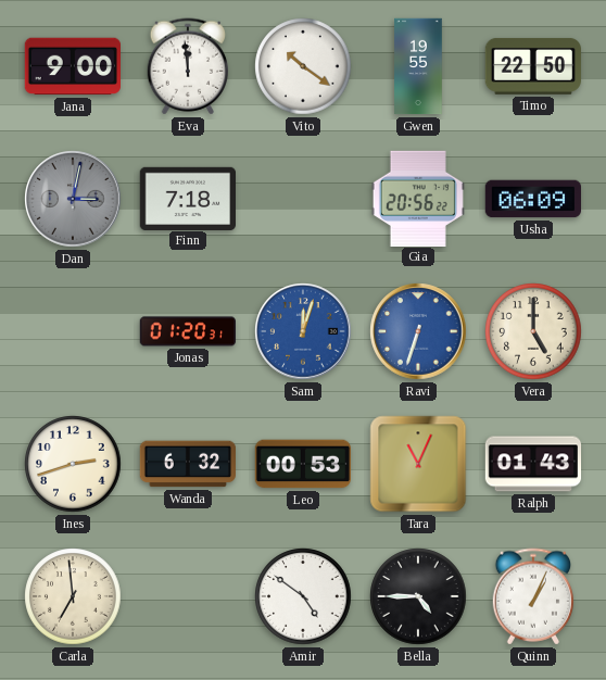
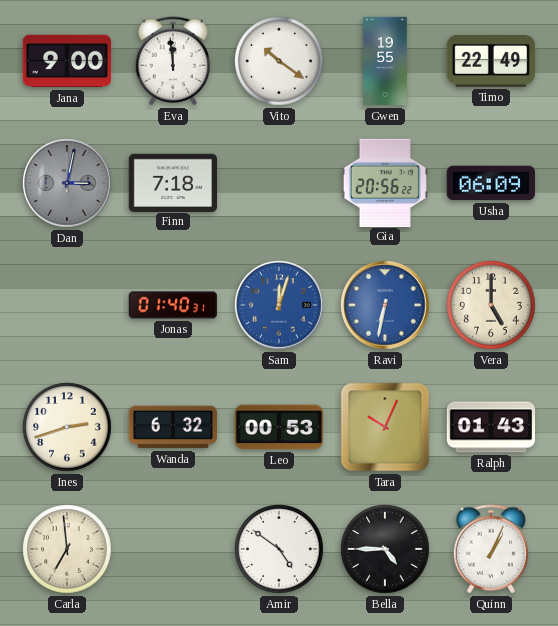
Timo: 22:50 -> 22:49
Jonas: 01:20 -> 01:40
Ravi: 6:33 -> 6:32
Tara: 11:04 -> 10:04
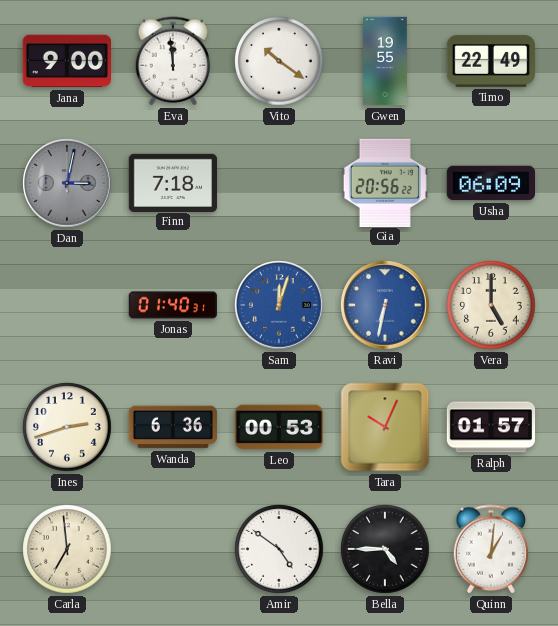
Wanda: 6:32 -> 6:36
Ralph: 01:43 -> 01:57
Quinn: 1:04 -> 1:01
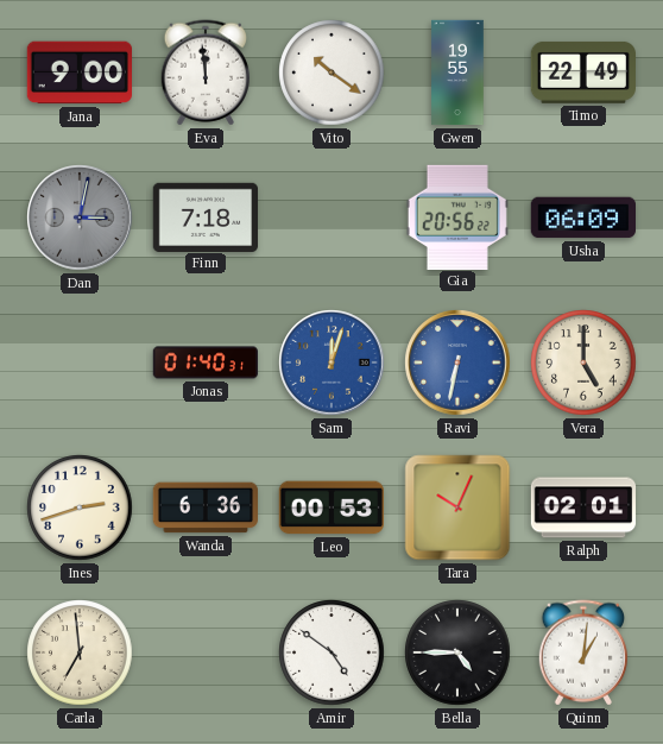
Ralph: 01:57 -> 02:01
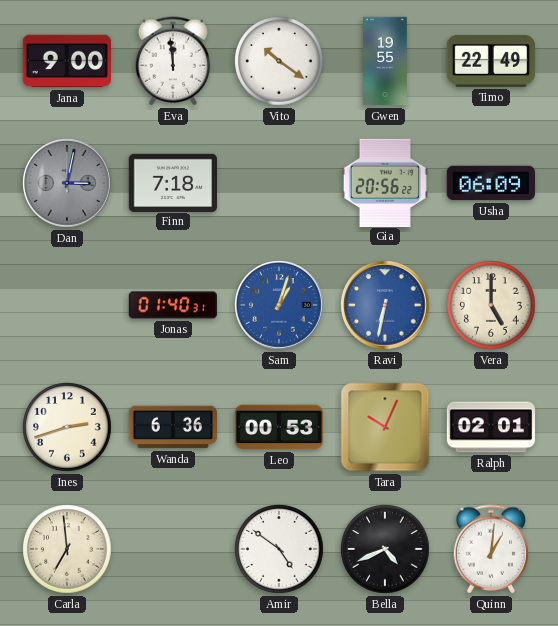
Sam: 12:03 -> 1:03
Bella: 4:45 -> 4:41
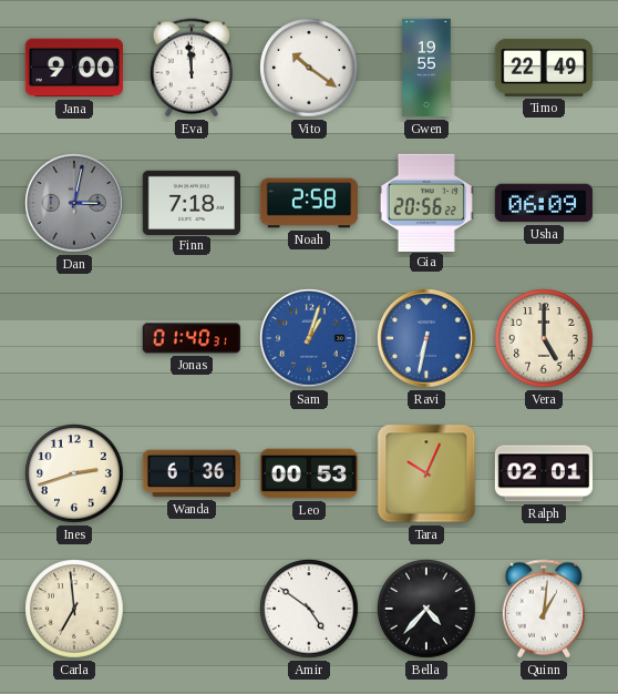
Noah: none -> 2:58
Bella: 4:41 -> 4:37
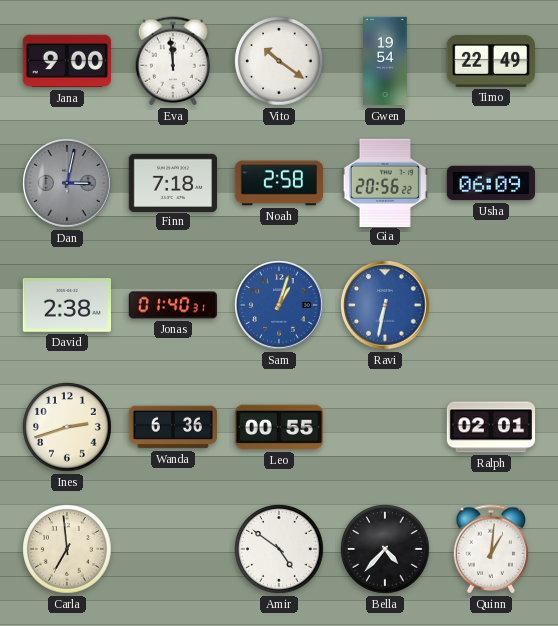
Gwen: 19:55 -> 19:54
David: none -> 2:38
Vera: 5:00 -> none
Leo: 00:53 -> 00:55
Tara: 10:04 -> none
